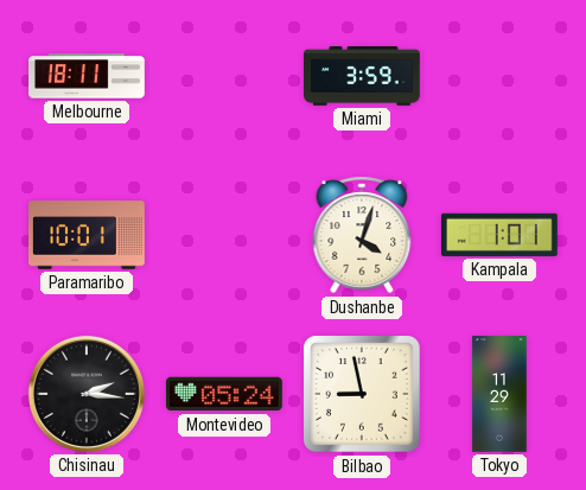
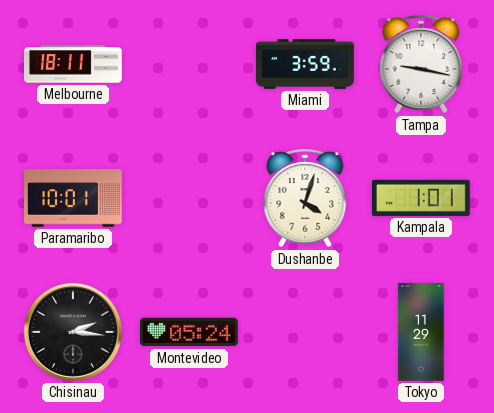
Tampa: none -> 9:17
Bilbao: 8:58 -> none
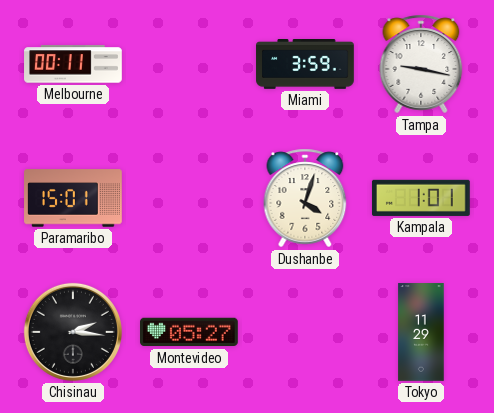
Melbourne: 18:11 -> 00:11
Paramaribo: 10:01 -> 15:01
Montevideo: 05:24 -> 05:27
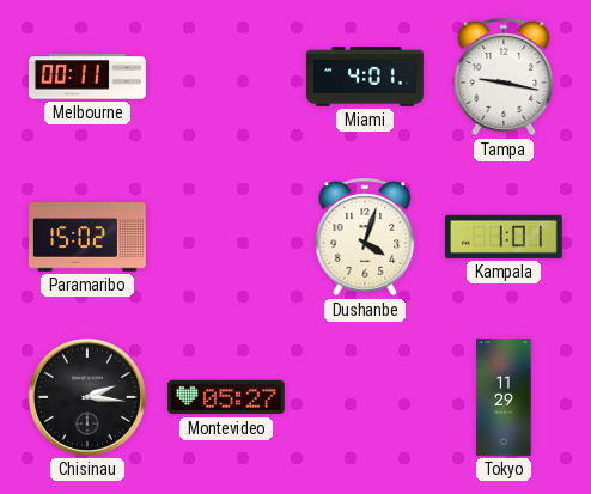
Miami: 3:59 -> 4:01
Paramaribo: 15:01 -> 15:02
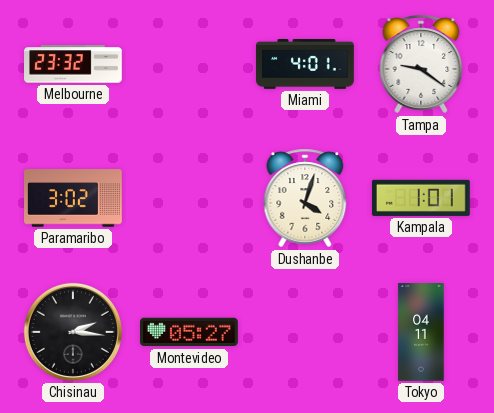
Melbourne: 00:11 -> 23:32
Tampa: 9:17 -> 9:21
Paramaribo: 15:02 -> 3:02
Tokyo: 11:29 -> 04:11
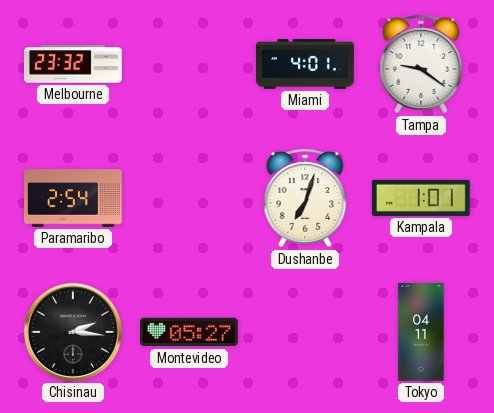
Paramaribo: 3:02 -> 2:54
Dushanbe: 4:03 -> 7:03
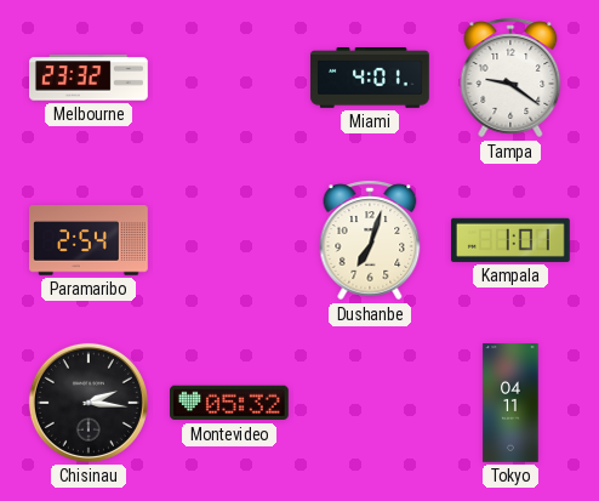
Montevideo: 05:27 -> 05:32
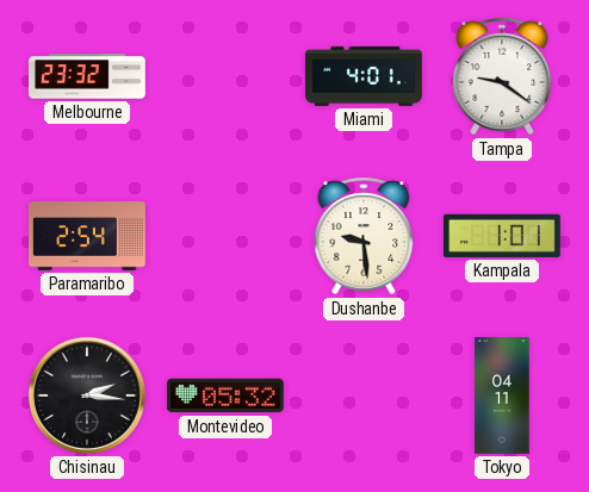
Dushanbe: 7:03 -> 9:29
